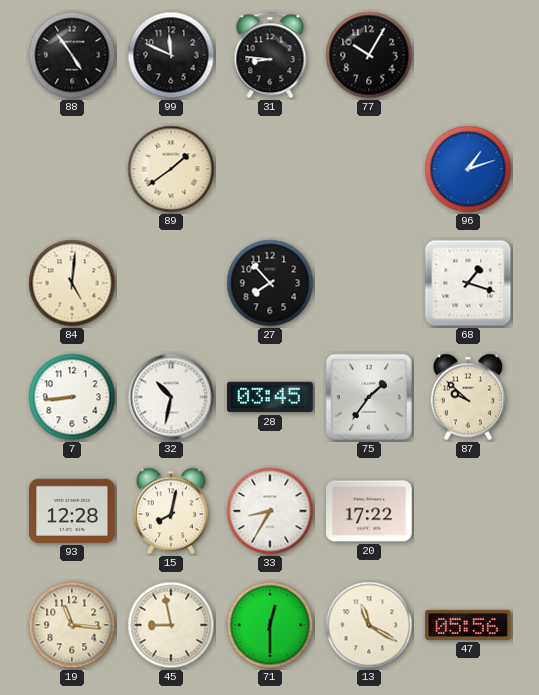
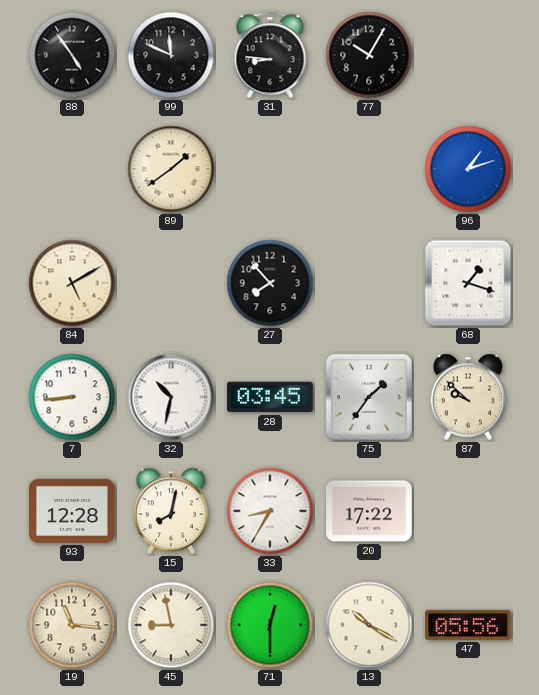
84: 5:01 -> 5:10
13: 11:20 -> 10:20
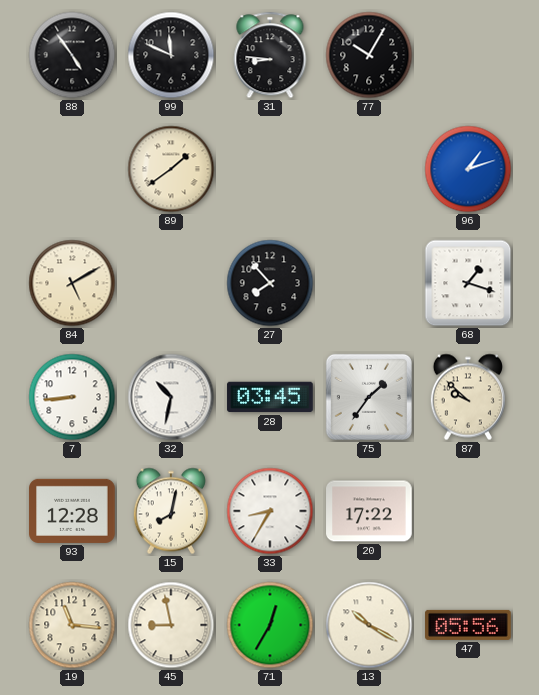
71: 12:30 -> 12:35
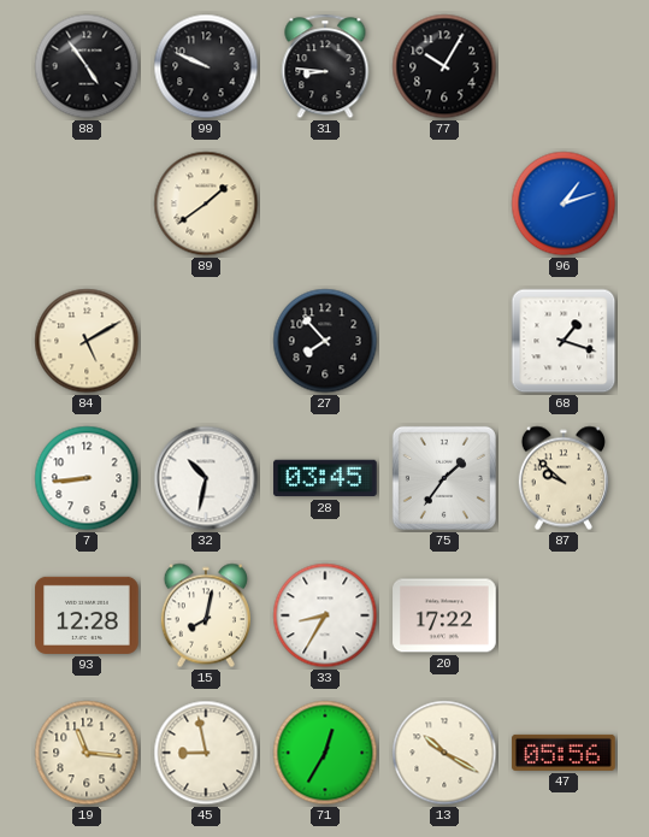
99: 11:49 -> 9:49
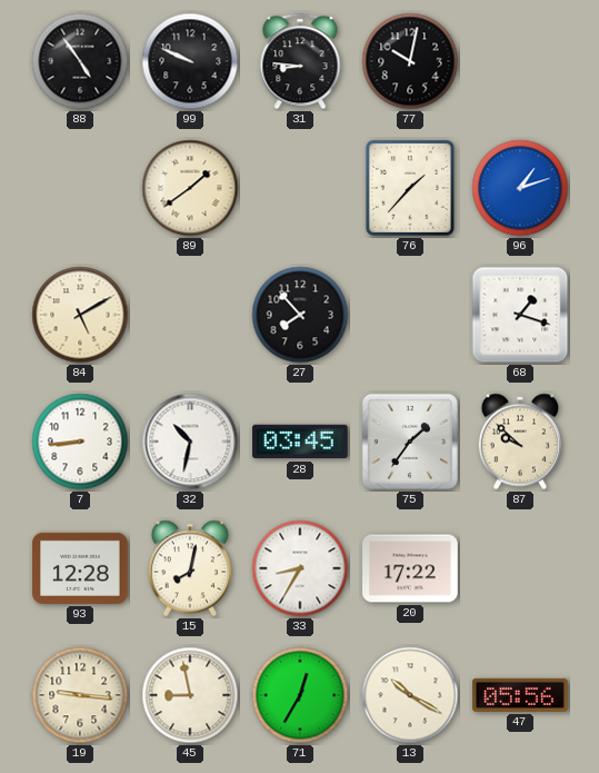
77: 10:05 -> 10:02
76: none -> 1:37
19: 11:16 -> 9:16
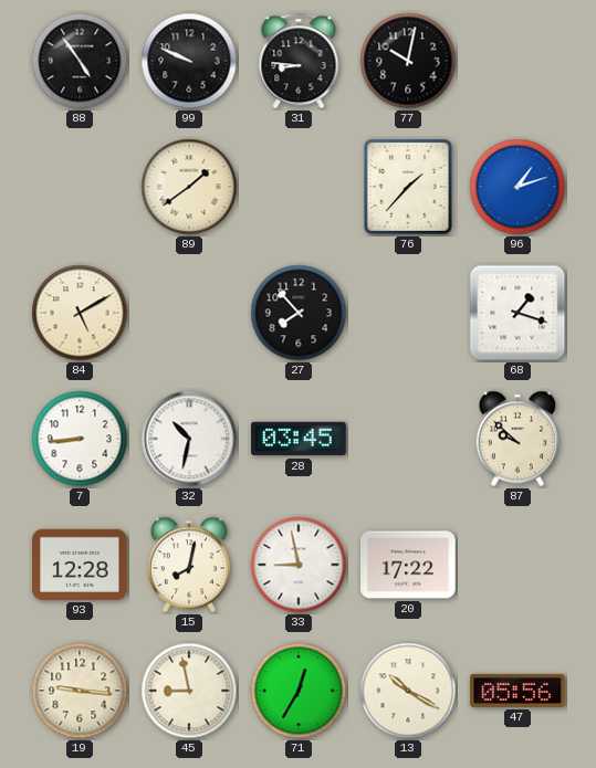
75: 1:36 -> none
33: 8:35 -> 8:58
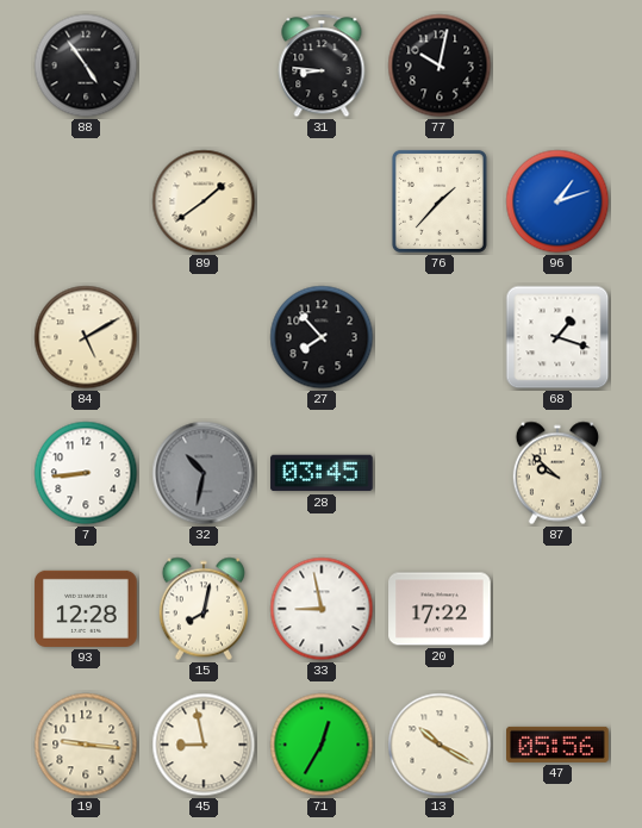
99: 9:49 -> none
32 dial: white -> grey
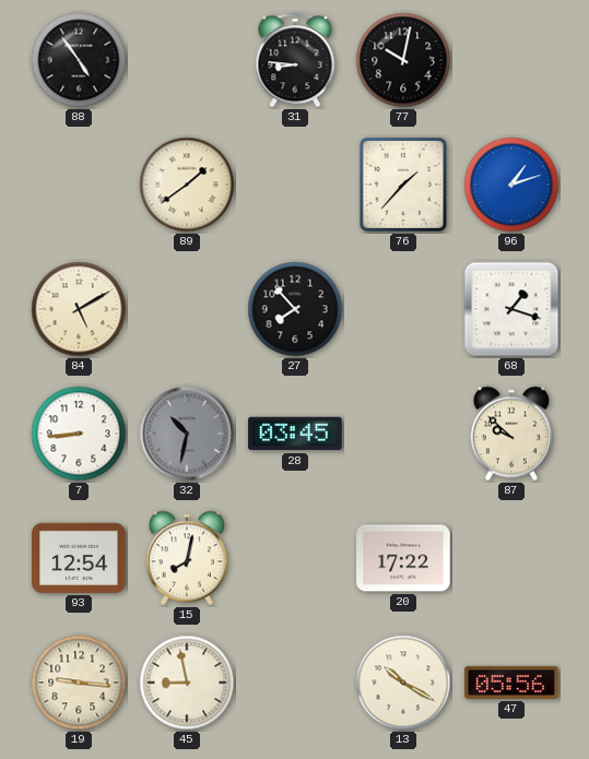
93: 12:28 -> 12:54
33: 8:58 -> none
71: 12:35 -> none
